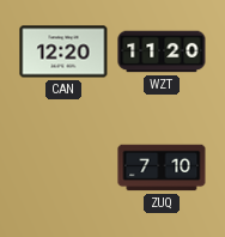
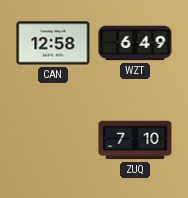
CAN: 12:20 -> 12:58
WZT: 11:20 -> 6:49
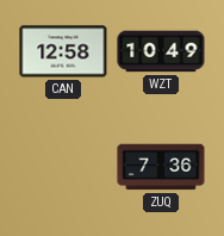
WZT: 6:49 -> 10:49
ZUQ: 7:10 -> 7:36
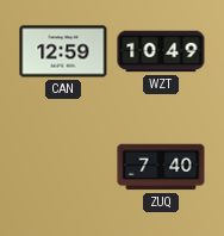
CAN: 12:58 -> 12:59
ZUQ: 7:36 -> 7:40
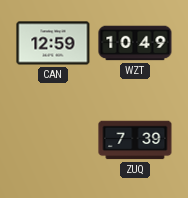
ZUQ: 7:40 -> 7:39
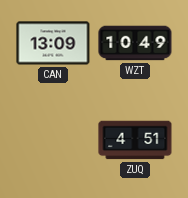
CAN: 12:59 -> 13:09
ZUQ: 7:39 -> 4:51
